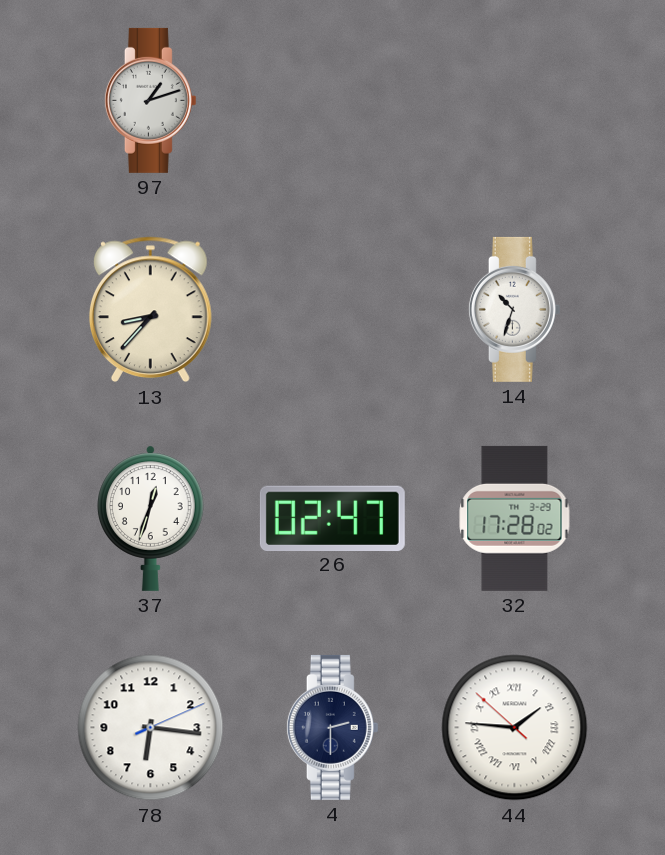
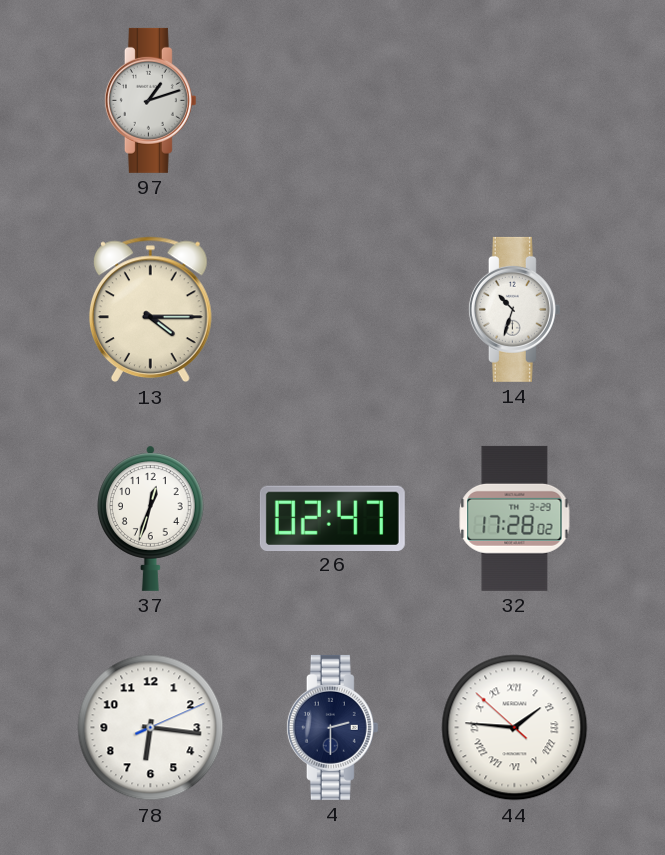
13: 8:37 -> 4:15
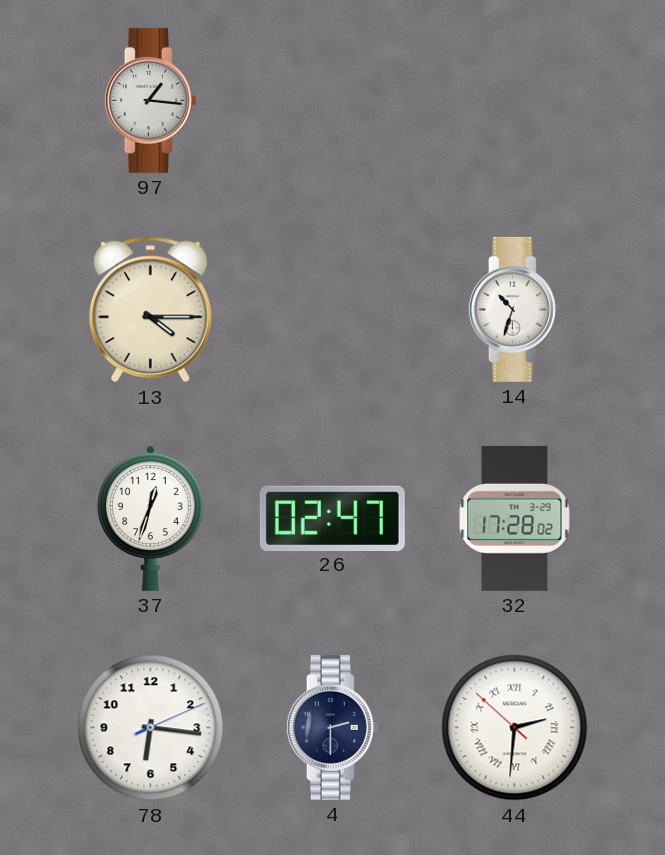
97: 1:12 -> 1:16
44: 1:45 -> 2:30
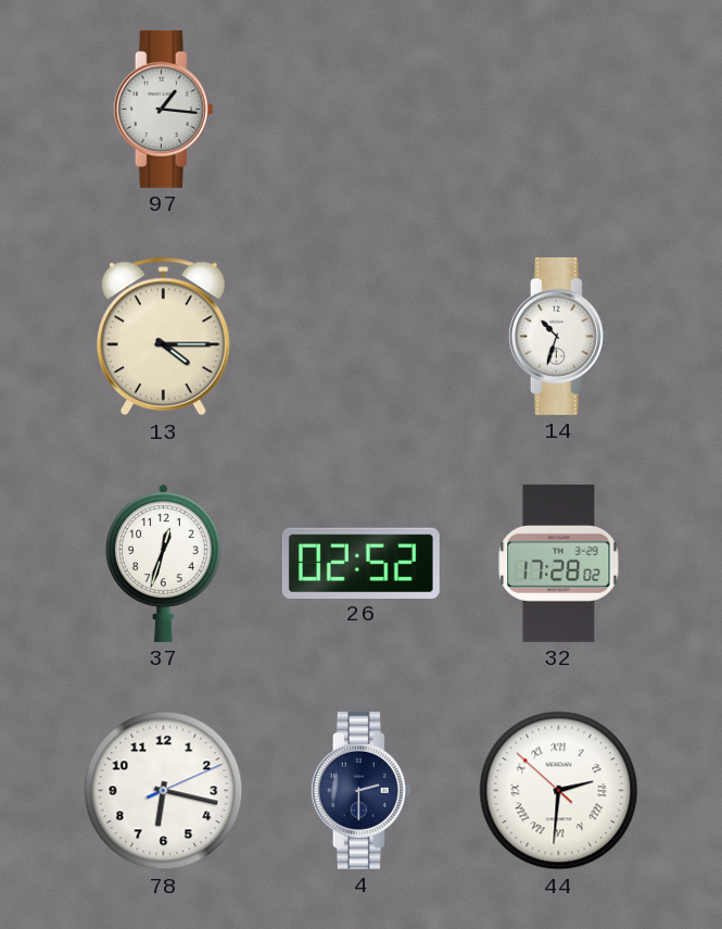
26: 02:47 -> 02:52
78: 6:16 -> 6:17
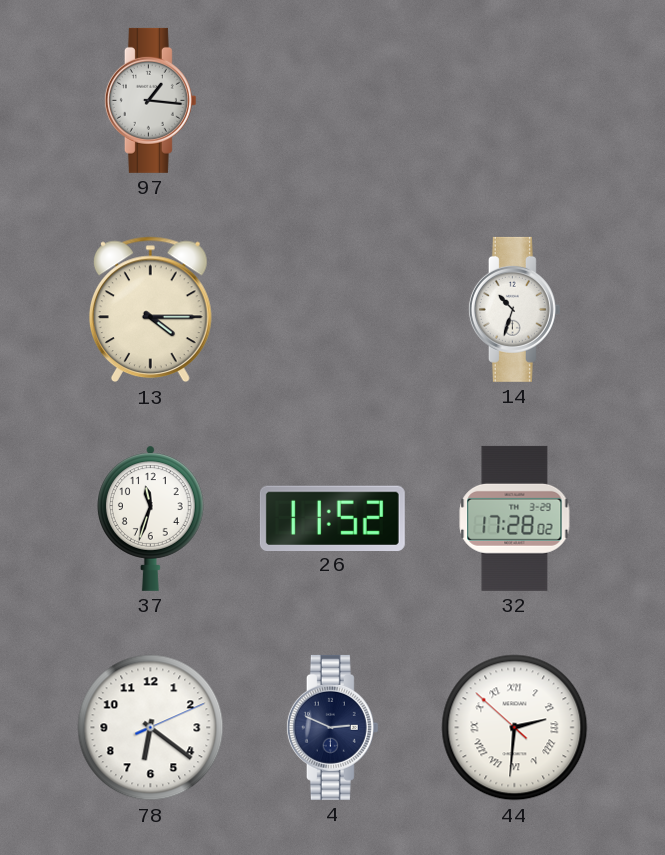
37: 12:33 -> 11:33
26: 02:52 -> 11:52
78: 6:17 -> 6:21
4: 2:30 -> 2:49
